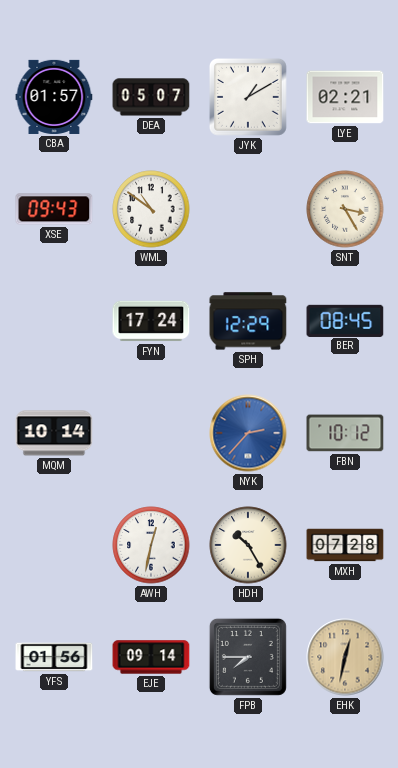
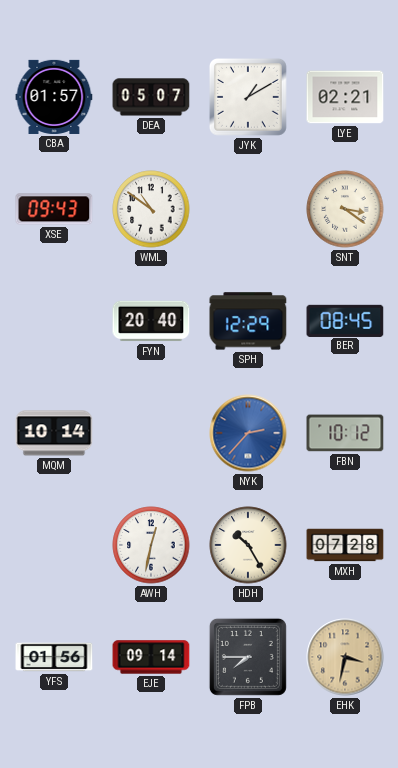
SNT: 3:25 -> 3:21
FYN: 17:24 -> 20:40
EHK: 12:32 -> 3:32
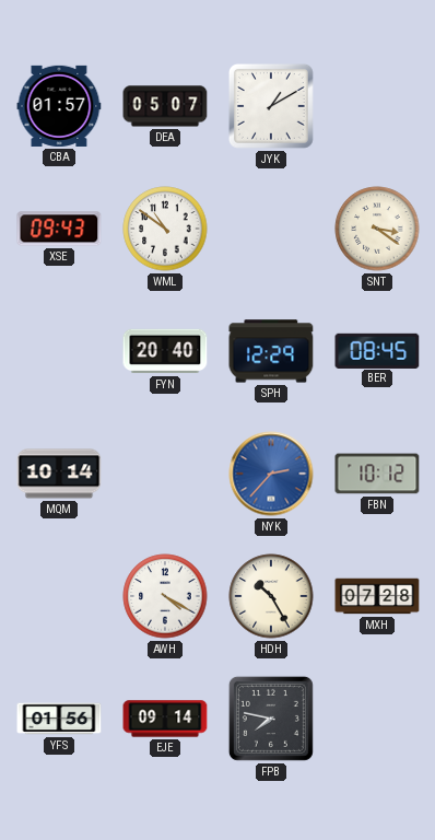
LYE: 02:21 -> none
AWH: 12:32 -> 4:20
FPB: 7:45 -> 7:47
EHK: 3:32 -> none
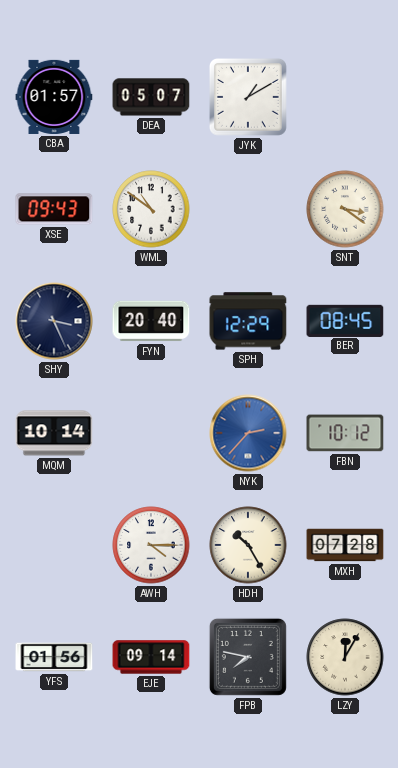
SHY: none -> 3:26
AWH: 4:20 -> 4:15
LZY: none -> 12:05
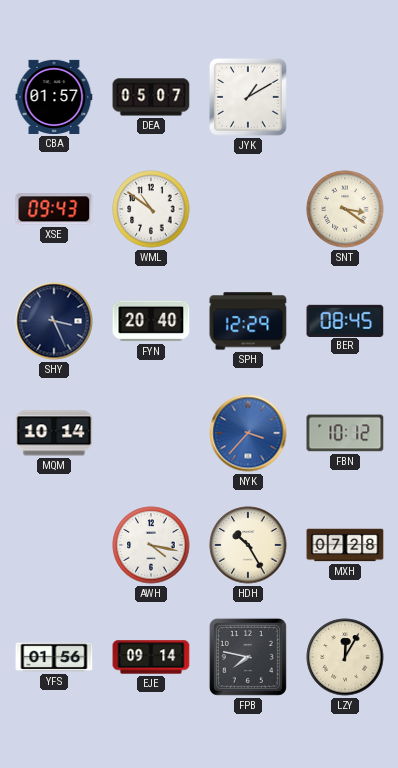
NYK: 2:37 -> 3:37
AWH: 4:15 -> 4:17
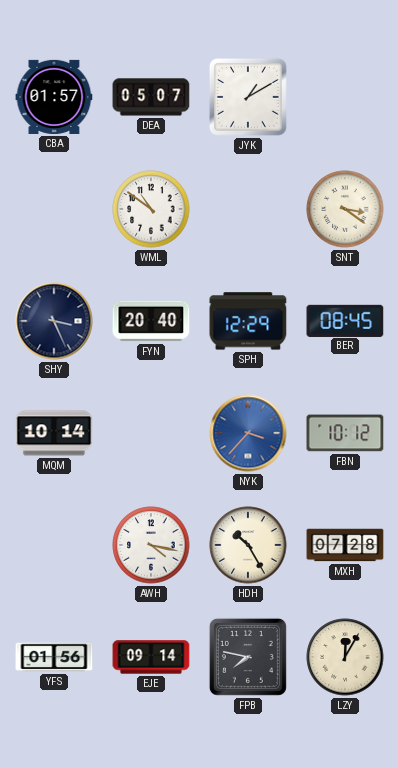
XSE: 09:43 -> none
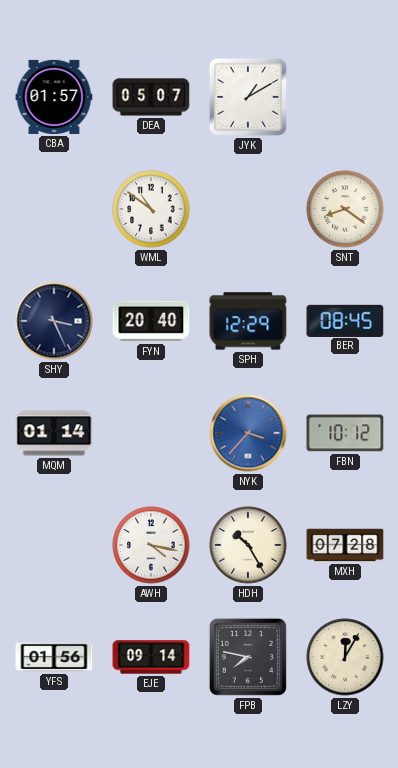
SNT: 3:21 -> 8:21
MQM: 10:14 -> 01:14
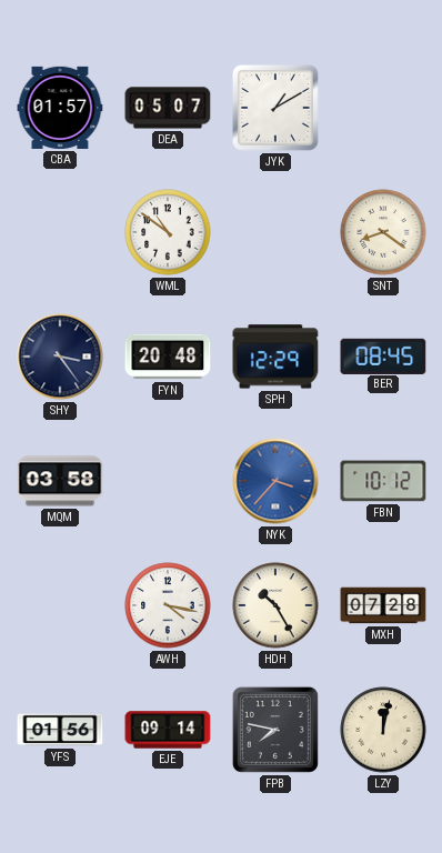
SHY: 3:26 -> 3:24
FYN: 20:40 -> 20:48
MQM: 01:14 -> 03:58
LZY: 12:05 -> 12:02
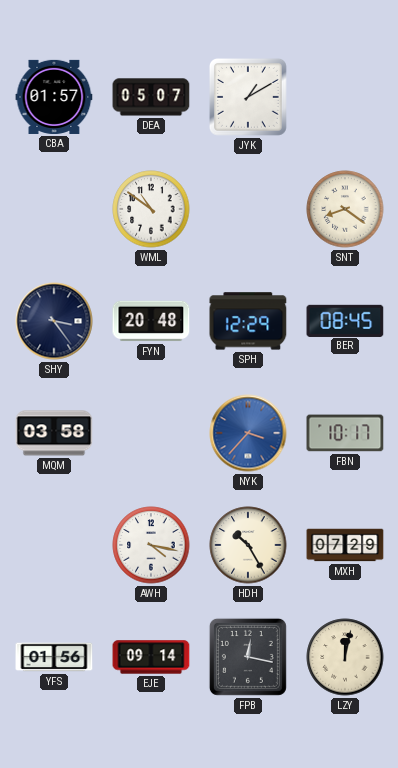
FBN: 10:12 -> 10:17
MXH: 07:28 -> 07:29
FPB: 7:47 -> 12:17
